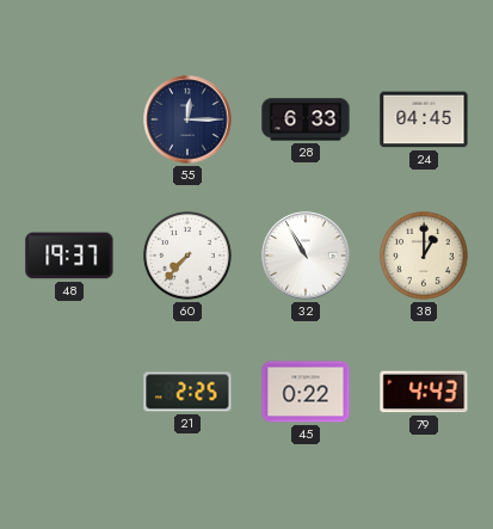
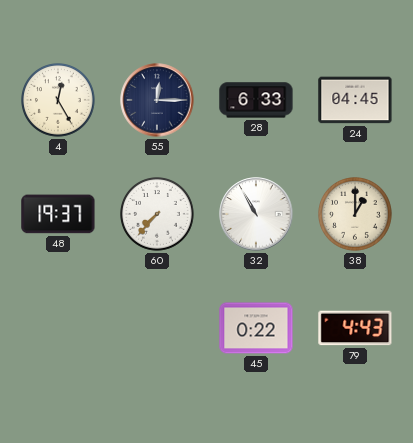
4: none -> 12:25
21: 2:25 -> none
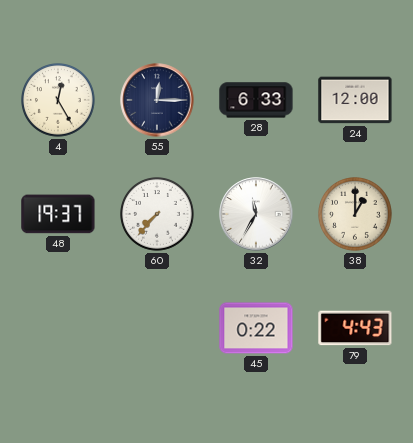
24: 04:45 -> 12:00
32: 10:55 -> 11:35
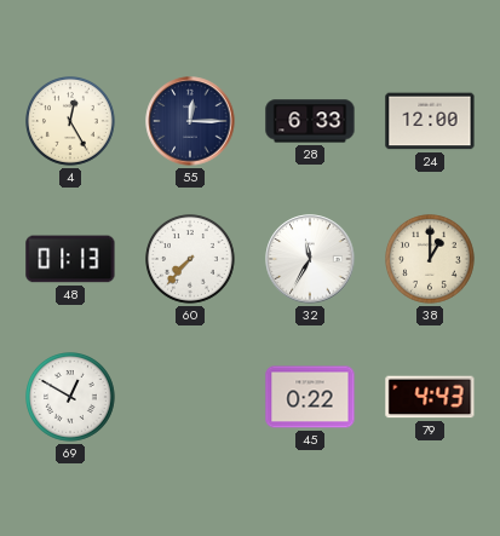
48: 19:37 -> 01:13
69: none -> 12:50
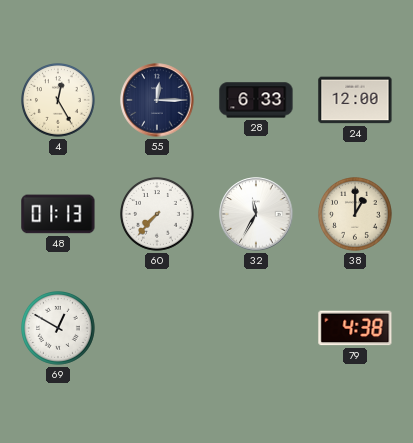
45: 0:22 -> none
79: 4:43 -> 4:38
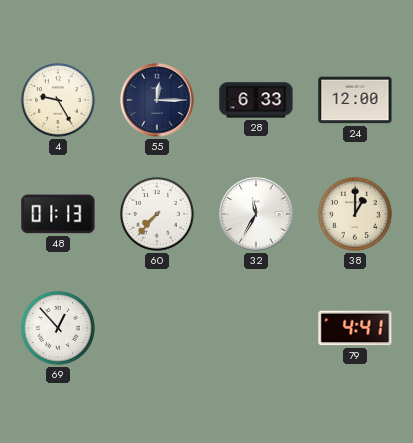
4: 12:25 -> 9:25
69: 12:50 -> 12:53
79: 4:38 -> 4:41
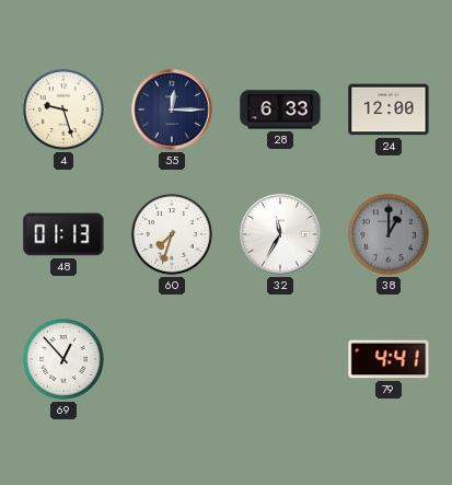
4: 9:25 -> 9:27
60: 7:37 -> 7:33
38 dial: cream -> grey
